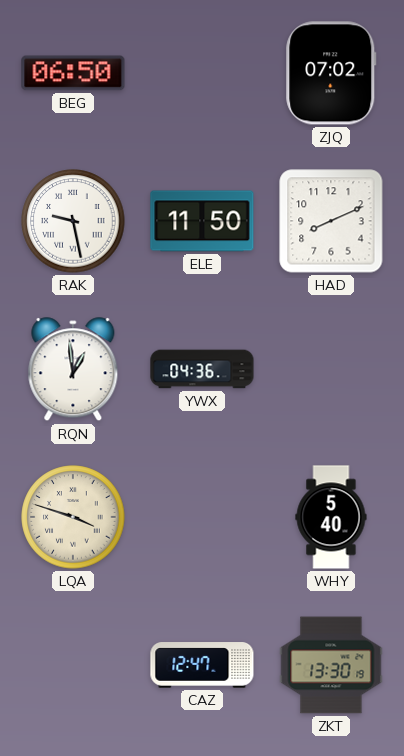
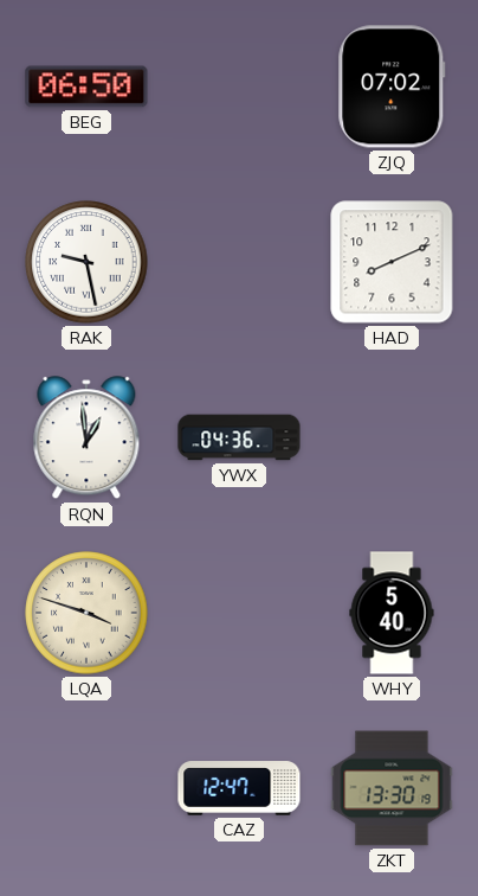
ELE: 11:50 -> none
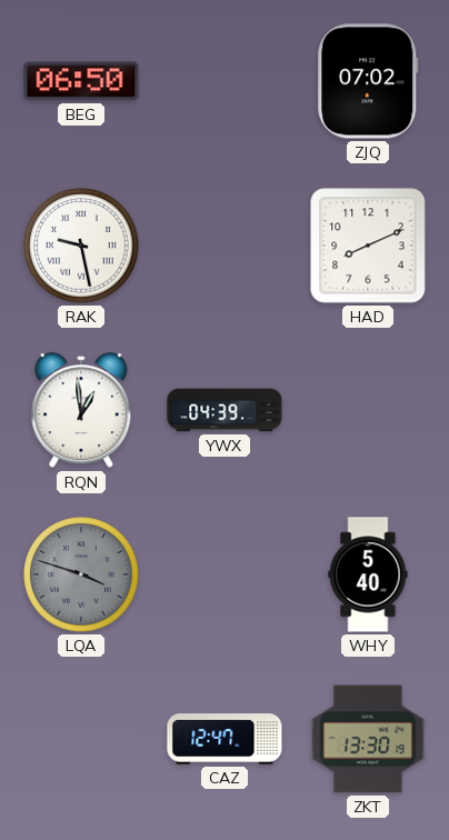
YWX: 04:36 -> 04:39
LQA dial: cream -> grey
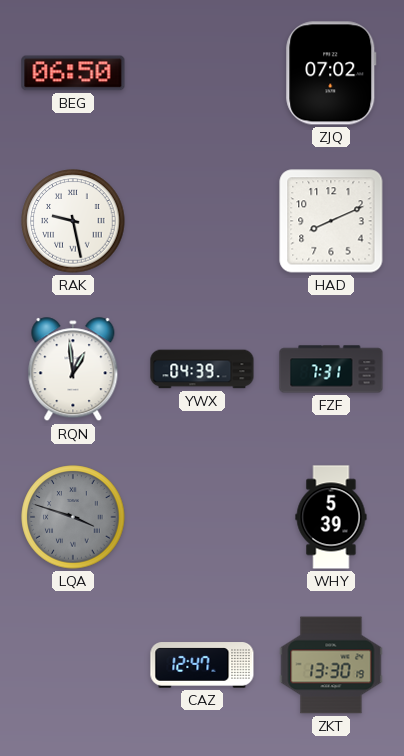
FZF: none -> 7:31
WHY: 5:40 -> 5:39
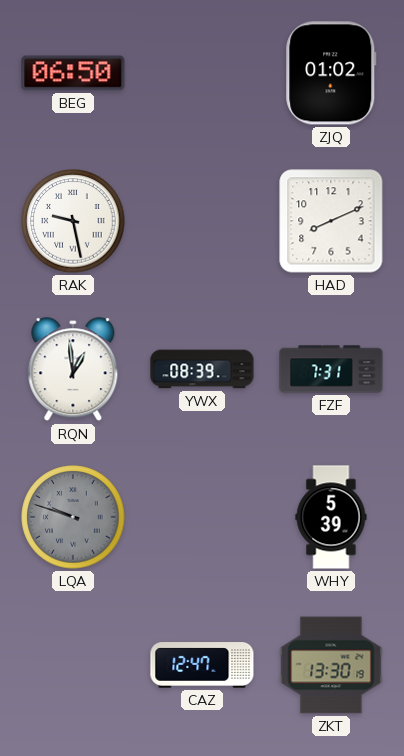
ZJQ: 07:02 -> 01:02
YWX: 04:39 -> 08:39
LQA: 3:48 -> 9:48
